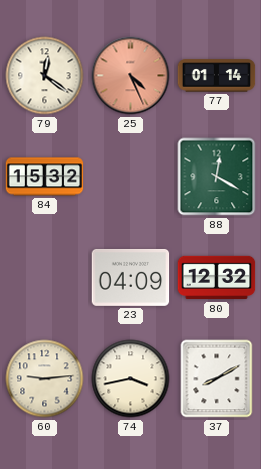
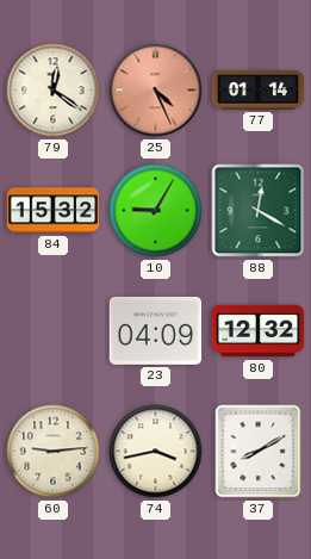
10: none -> 9:05
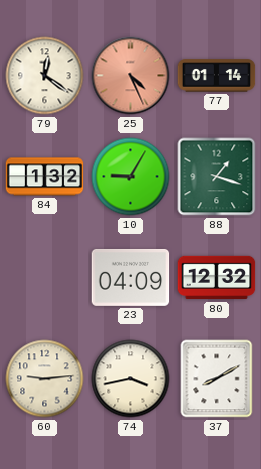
84: 15:32 -> 1:32
88: 12:20 -> 1:18
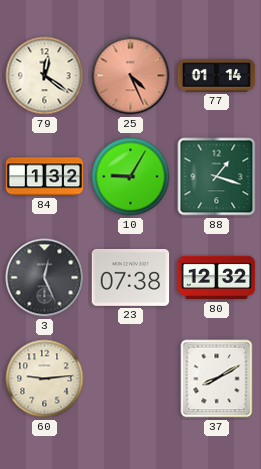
3: none -> 12:26
23: 04:09 -> 07:38
74: 3:43 -> none
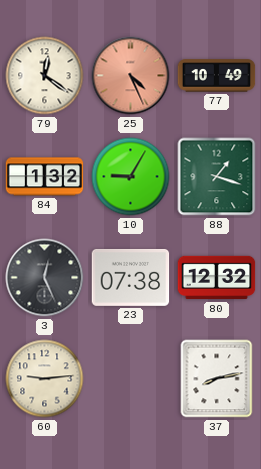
77: 01:14 -> 10:49
37: 8:10 -> 8:13
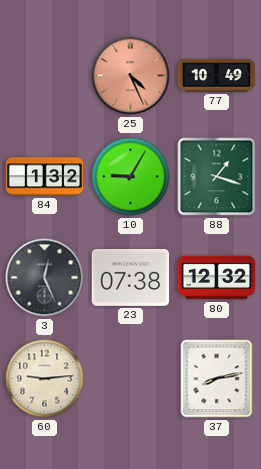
79: 12:21 -> none
